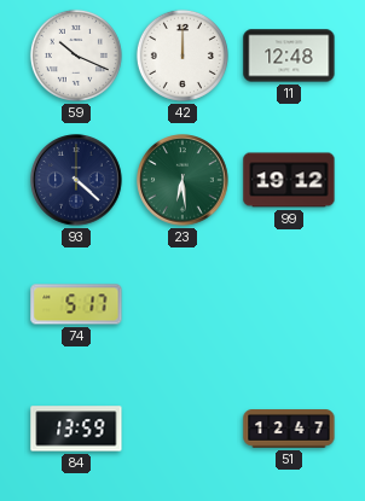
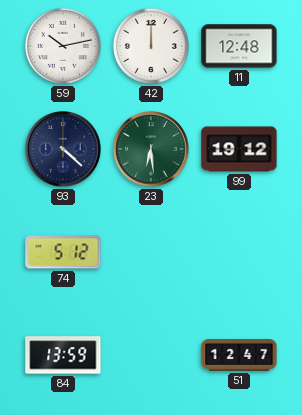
59: 10:19 -> 10:13
74: 5:17 -> 5:12
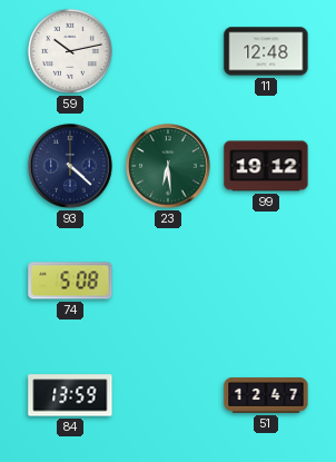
42: 12:00 -> none
74: 5:12 -> 5:08
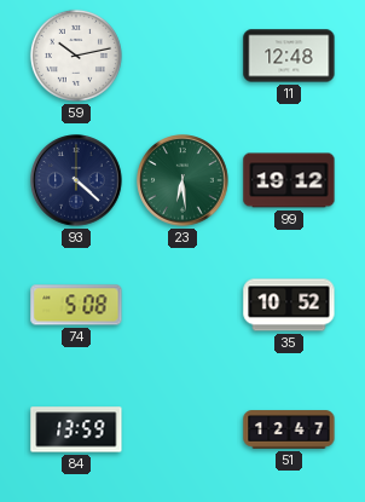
35: none -> 10:52
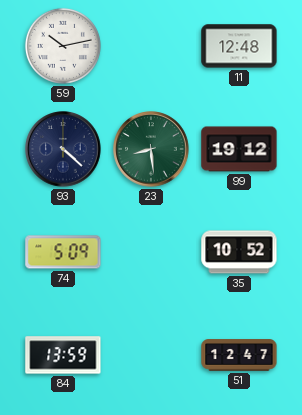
23: 6:29 -> 8:29
74: 5:08 -> 5:09
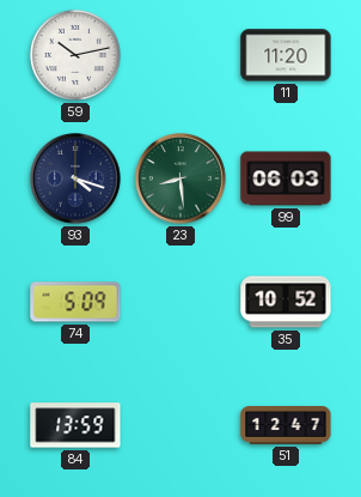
11: 12:48 -> 11:20
93: 4:22 -> 4:18
99: 19:12 -> 06:03
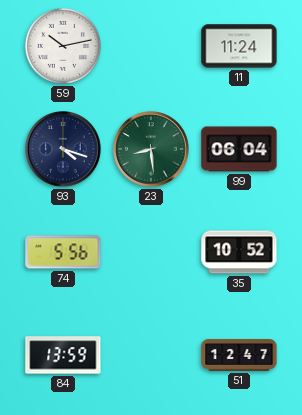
11: 11:20 -> 11:24
99: 06:03 -> 06:04
74: 5:09 -> 5:56
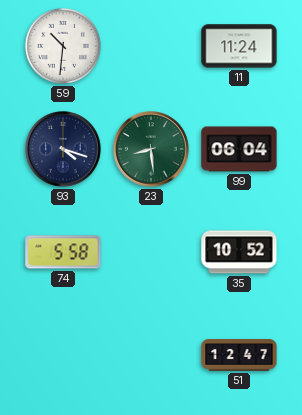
59: 10:13 -> 10:31
74: 5:56 -> 5:58
84: 13:59 -> none
